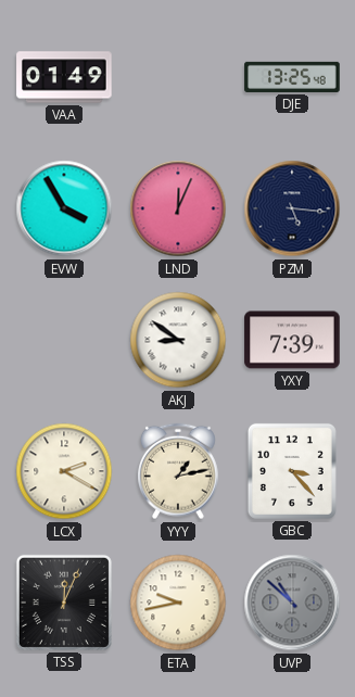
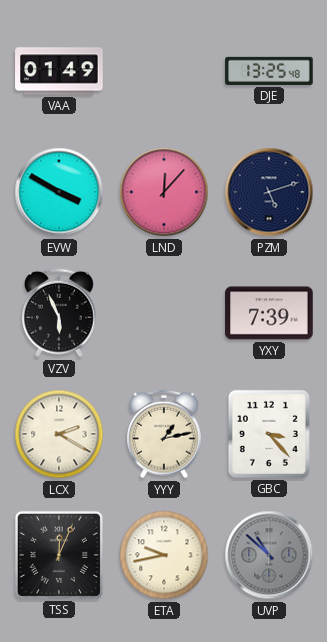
EVW: 3:55 -> 3:50
LND: 12:04 -> 12:07
PZM: 5:16 -> 5:12
VZV: none -> 5:56
AKJ: 8:51 -> none
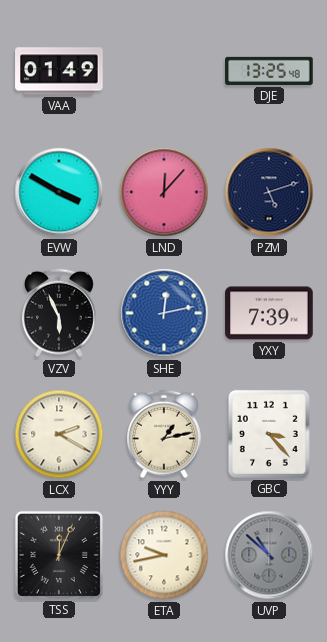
SHE: none -> 12:13
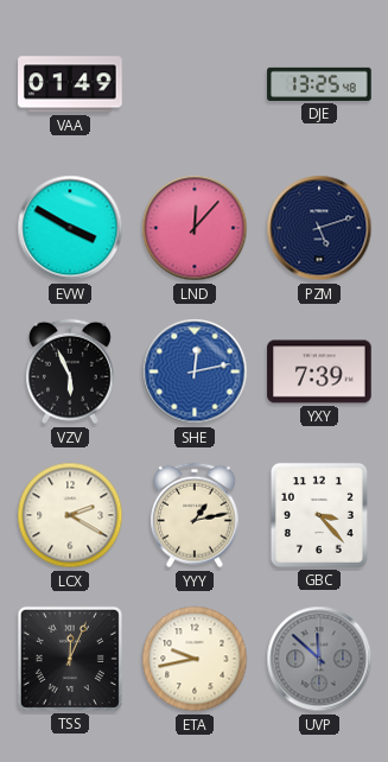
UVP: 10:52 -> 11:52
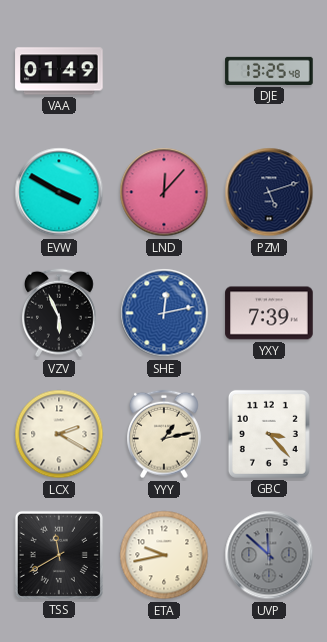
TSS: 12:04 -> 11:40
